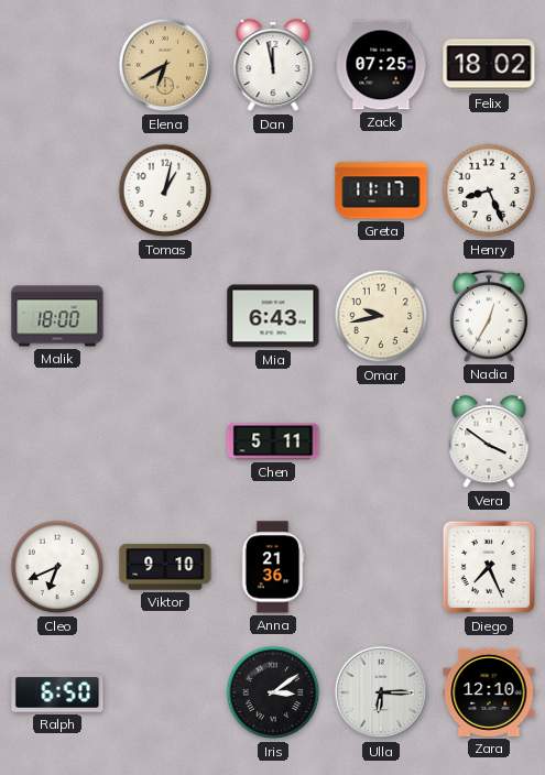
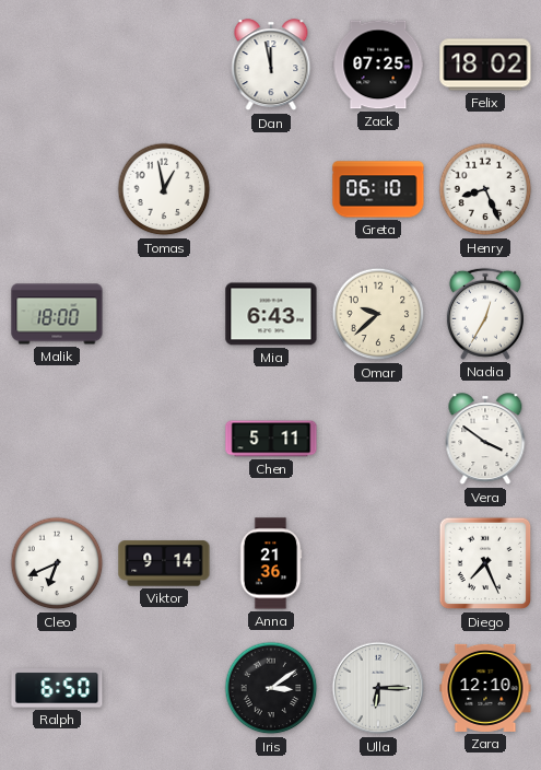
Elena: 6:40 -> none
Tomas: 1:02 -> 12:58
Greta: 11:17 -> 06:10
Omar: 9:43 -> 9:38
Viktor: 9:10 -> 9:14
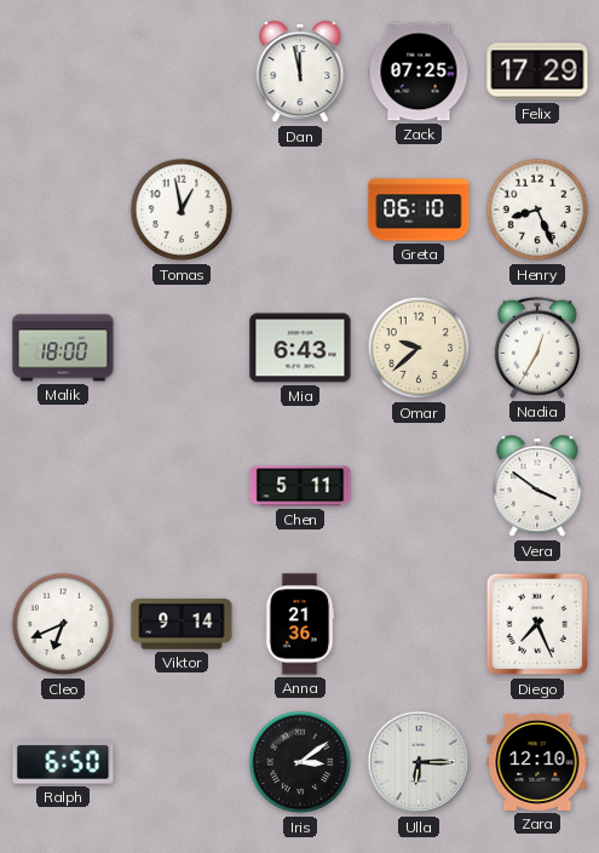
Felix: 18:02 -> 17:29
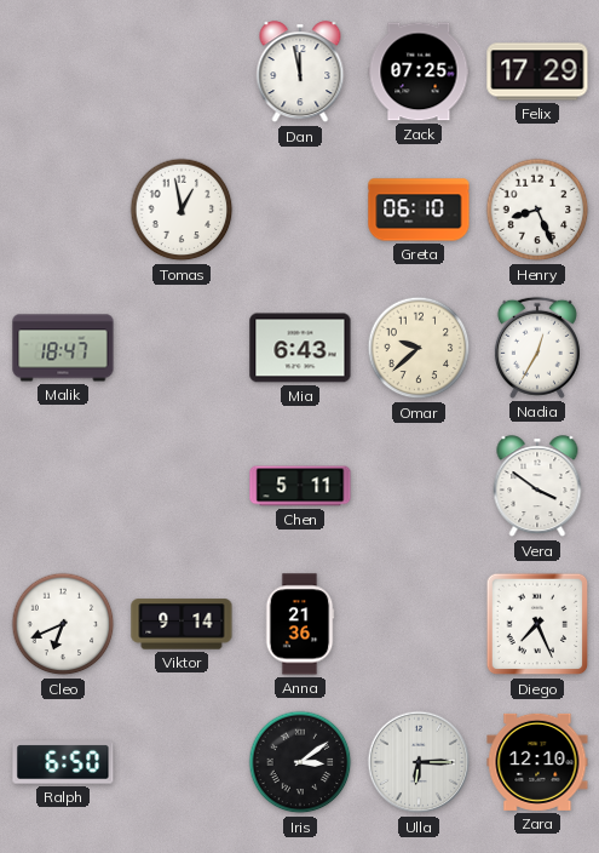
Malik: 18:00 -> 18:47
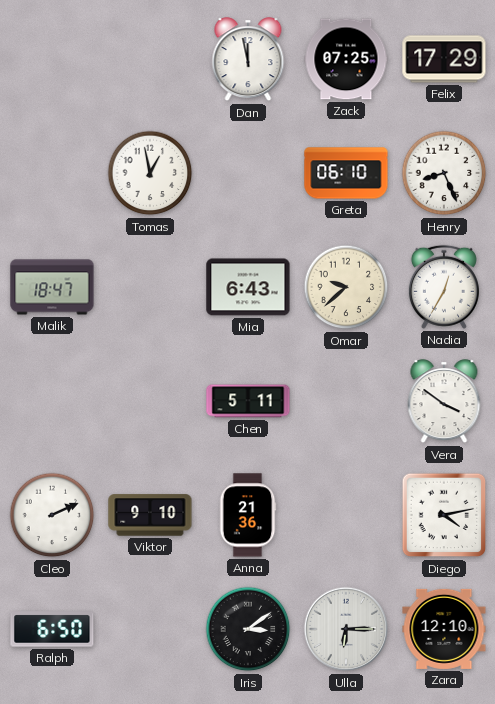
Cleo: 6:41 -> 2:11
Viktor: 9:14 -> 9:10
Diego: 7:26 -> 4:13
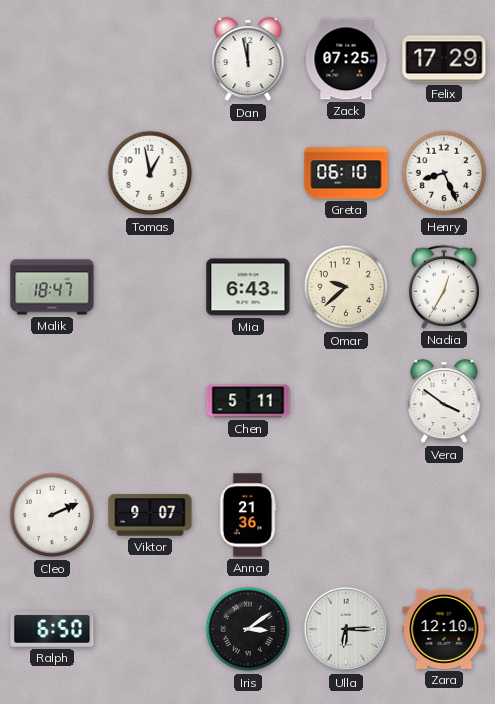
Viktor: 9:10 -> 9:07
Diego: 4:13 -> none
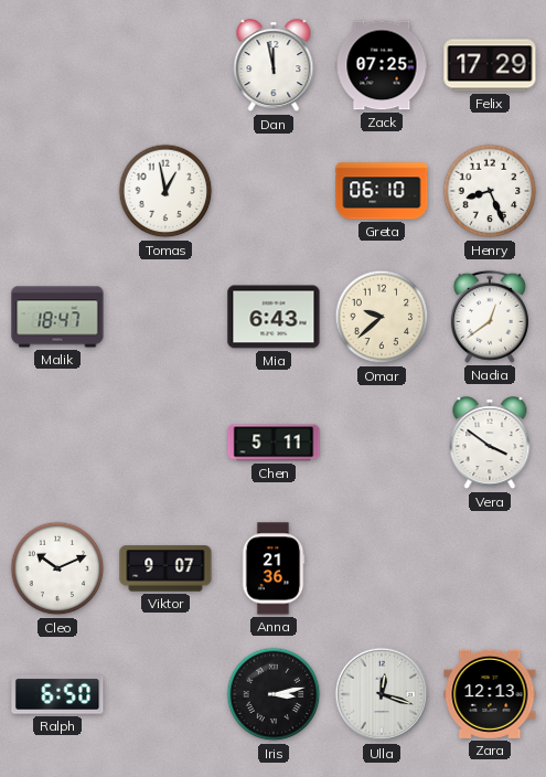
Nadia: 12:35 -> 12:39
Cleo: 2:11 -> 10:11
Iris: 3:09 -> 3:13
Ulla: 6:15 -> 12:18
Zara: 12:10 -> 12:13
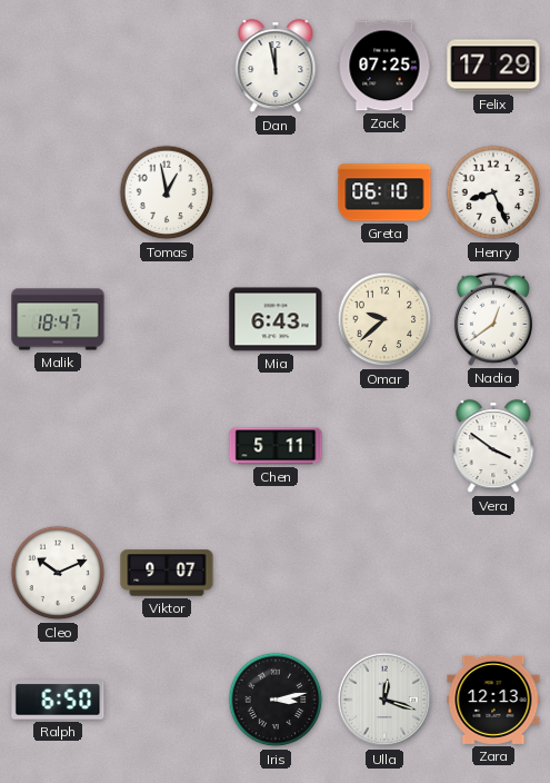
Anna: 21:36 -> none
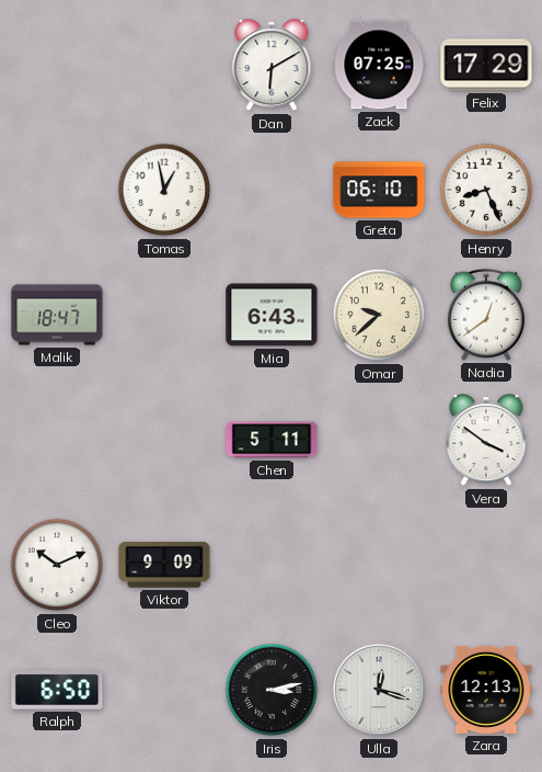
Dan: 11:58 -> 6:10
Viktor: 9:07 -> 9:09
